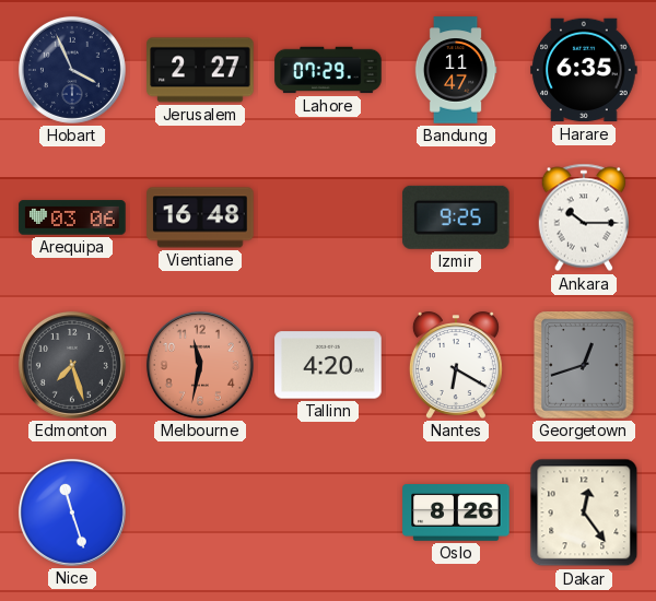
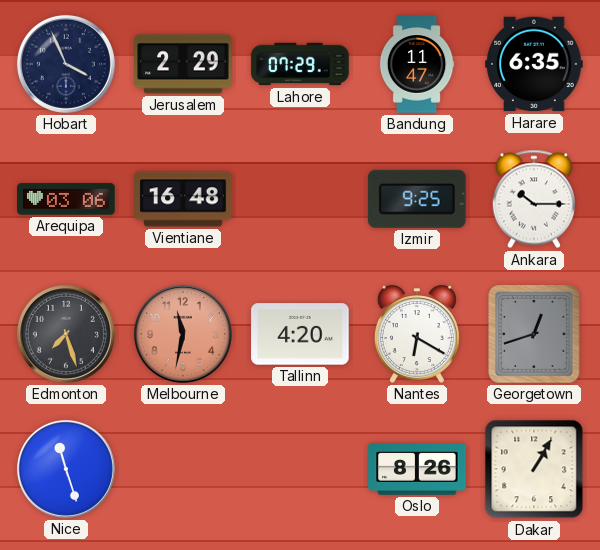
Jerusalem: 2:27 -> 2:29
Dakar: 12:24 -> 1:05
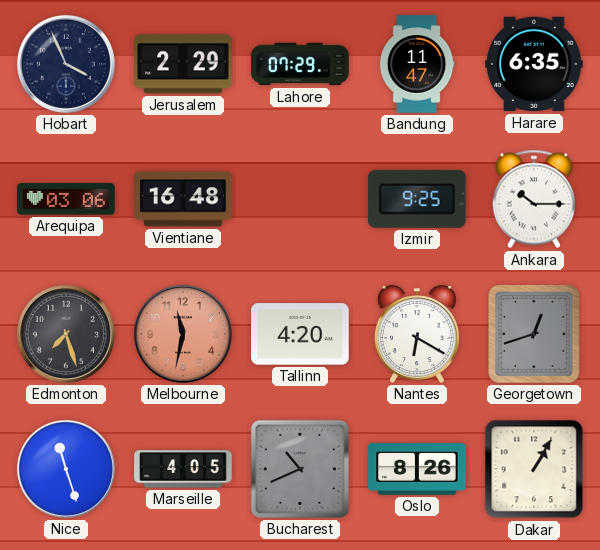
Marseille: none -> 4:05
Bucharest: none -> 10:41
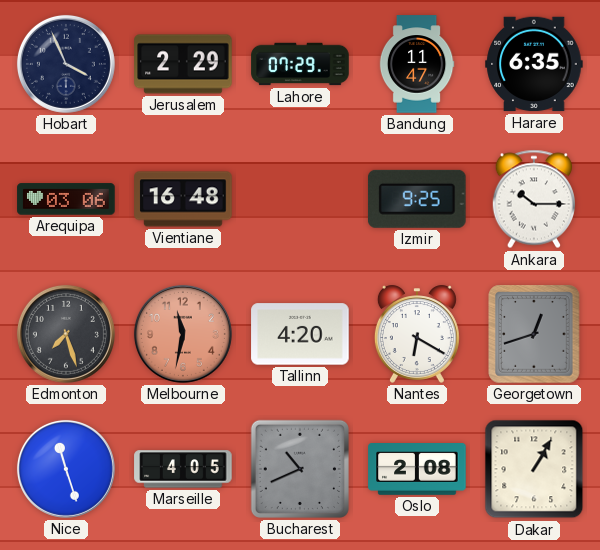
Oslo: 8:26 -> 2:08
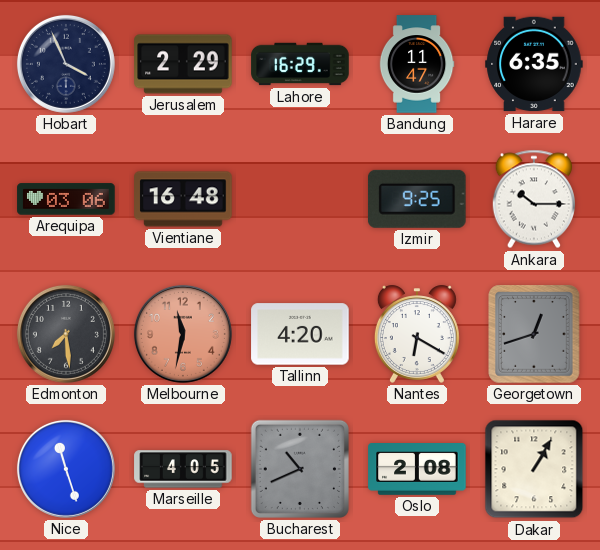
Lahore: 07:29 -> 16:29
Edmonton: 7:27 -> 7:29
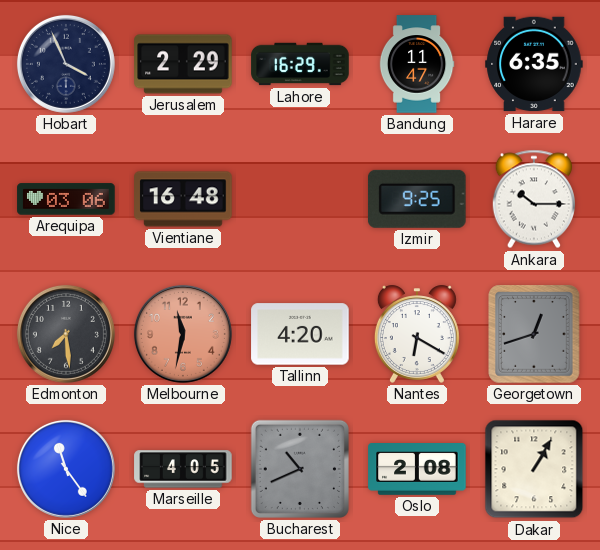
Nice: 11:27 -> 11:24
